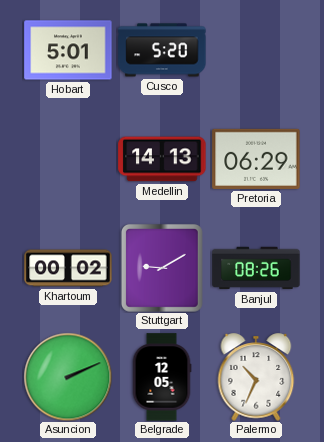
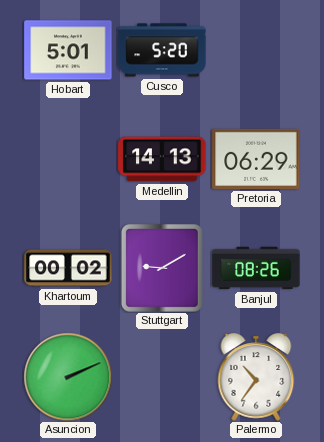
Belgrade: 12:05 -> none
Palermo: 10:34 -> 10:36
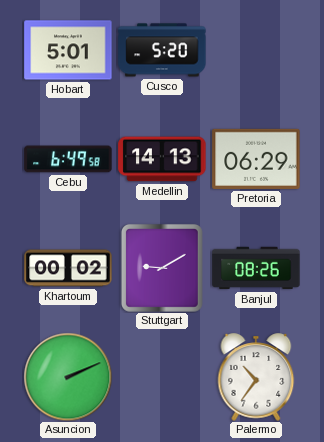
Cebu: none -> 6:49
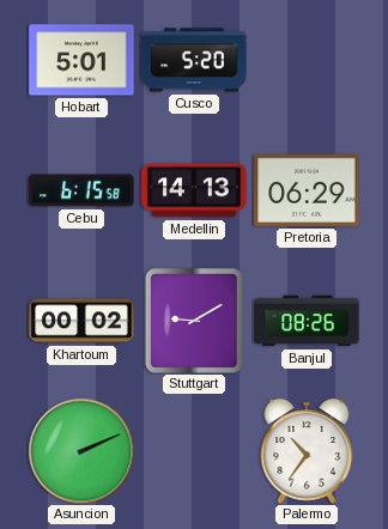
Cebu: 6:49 -> 6:15
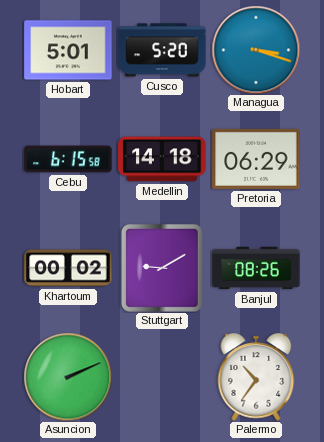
Managua: none -> 3:18
Medellin: 14:13 -> 14:18
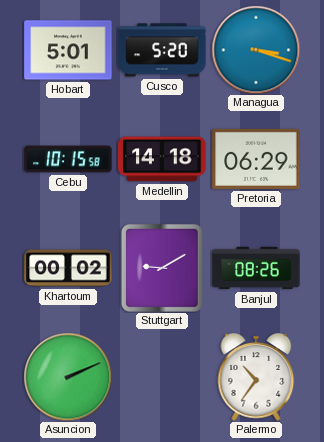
Cebu: 6:15 -> 10:15
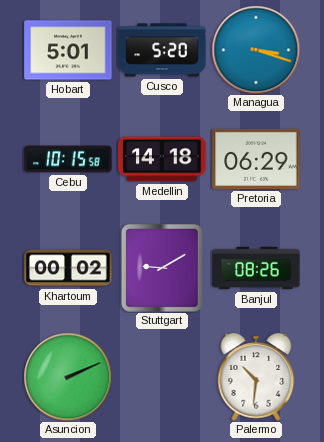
Palermo: 10:36 -> 10:31
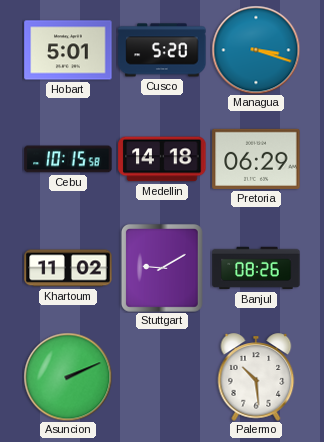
Khartoum: 00:02 -> 11:02
Palermo: 10:31 -> 10:29
